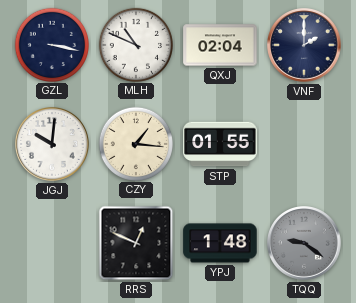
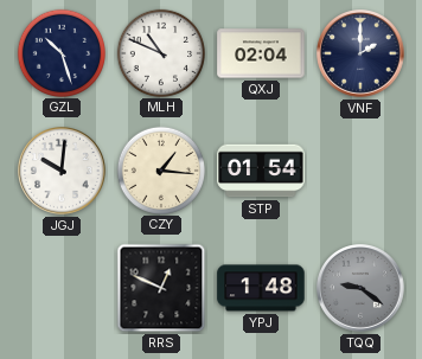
GZL: 3:17 -> 10:27
STP: 01:55 -> 01:54
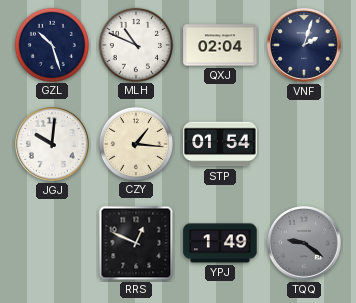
VNF: 2:00 -> 2:03
YPJ: 1:48 -> 1:49
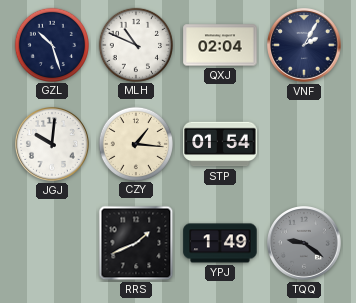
VNF: 2:03 -> 2:05
RRS: 12:49 -> 1:41
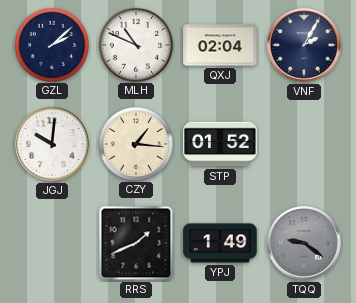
GZL: 10:27 -> 2:08
STP: 01:54 -> 01:52
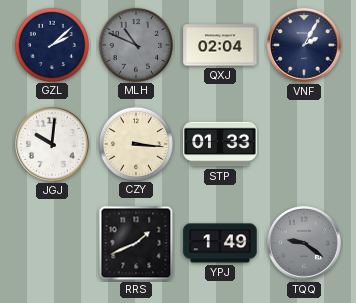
MLH dial: white -> grey
CZY: 1:16 -> 3:16
STP: 01:52 -> 01:33
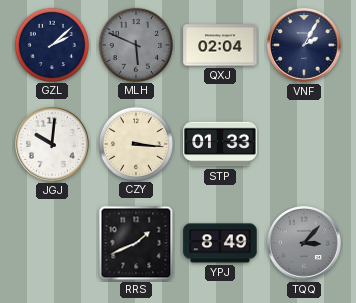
MLH: 10:49 -> 5:49
YPJ: 1:49 -> 8:49
TQQ: 9:21 -> 3:07
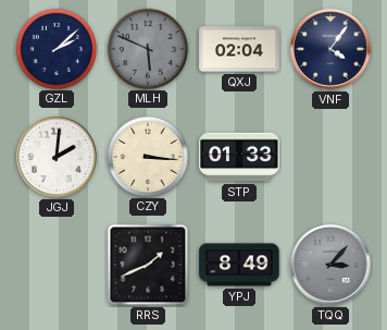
VNF: 2:05 -> 4:06
JGJ: 10:01 -> 2:01
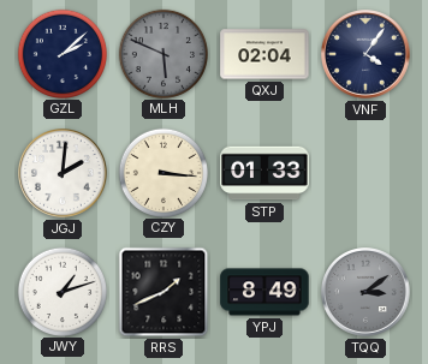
JWY: none -> 1:12
TQQ: 3:07 -> 3:09
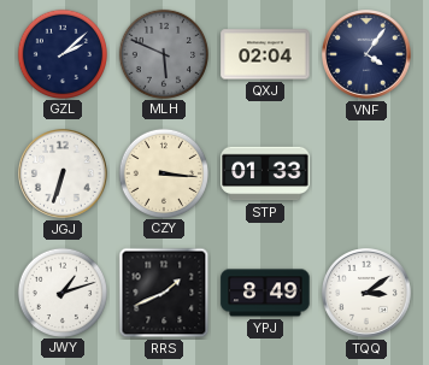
JGJ: 2:01 -> 6:33
TQQ dial: grey -> white
